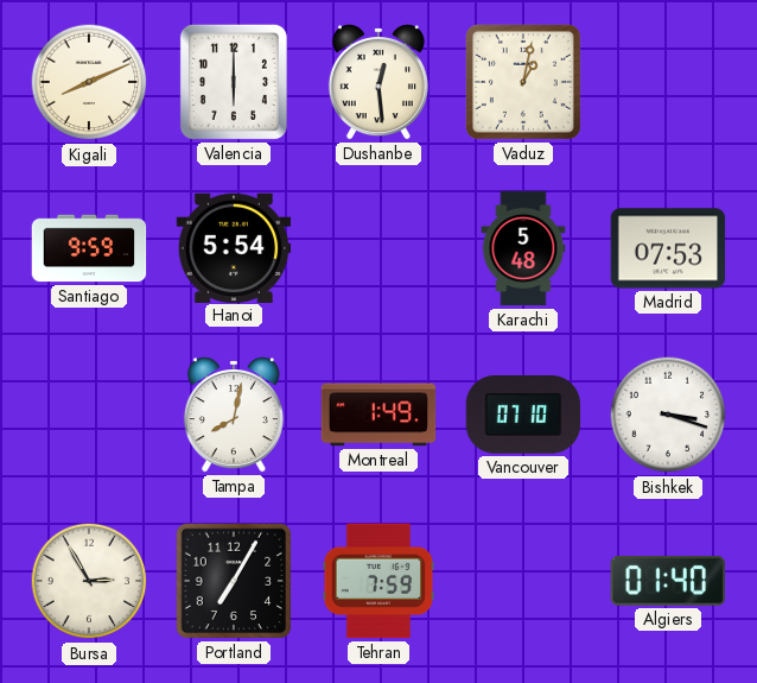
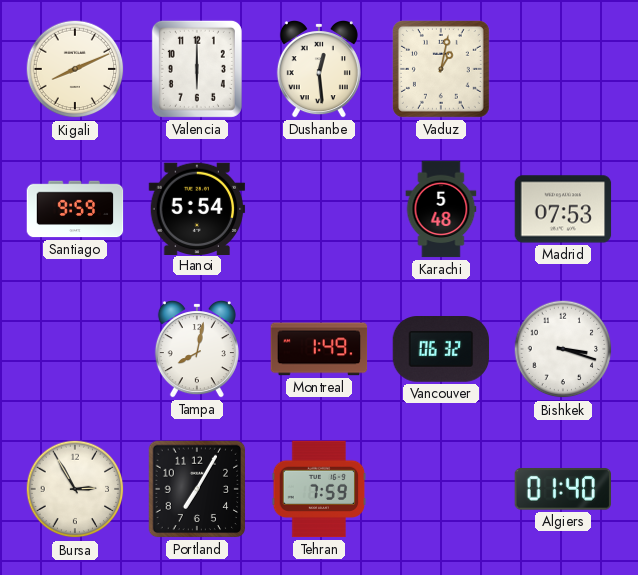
Vancouver: 07:10 -> 06:32
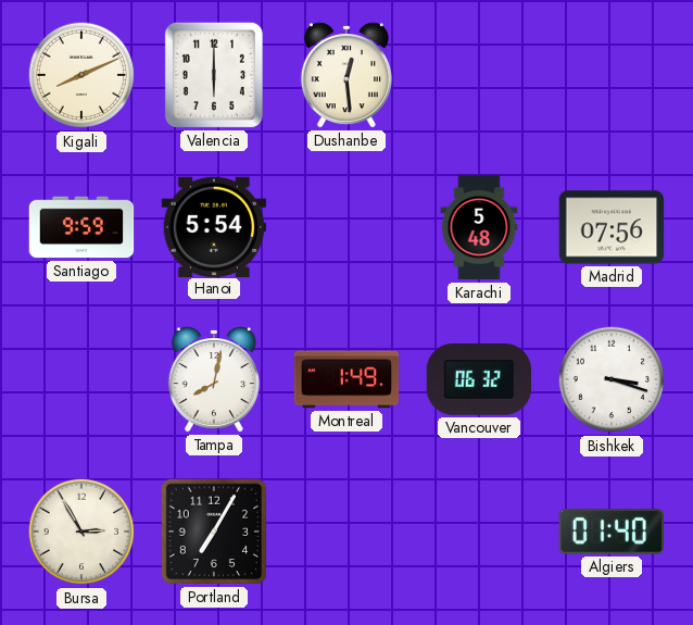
Vaduz: 1:02 -> none
Madrid: 07:53 -> 07:56
Tehran: 7:59 -> none
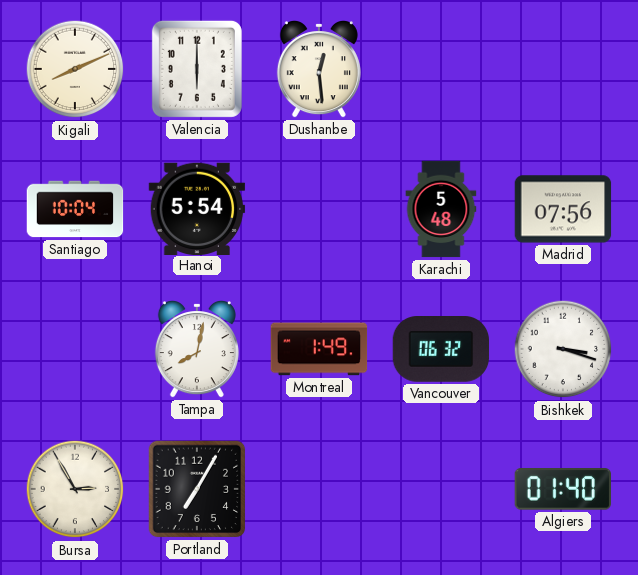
Santiago: 9:59 -> 10:04
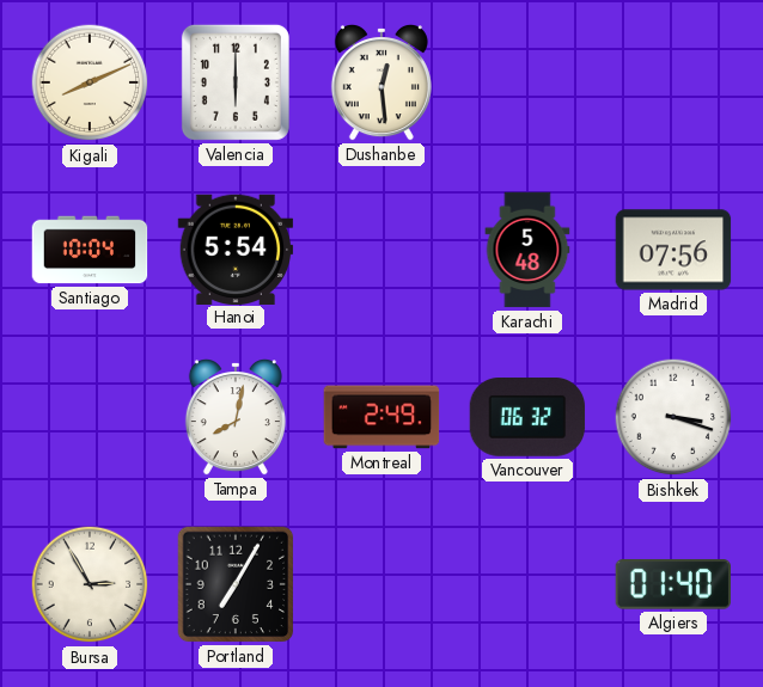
Montreal: 1:49 -> 2:49
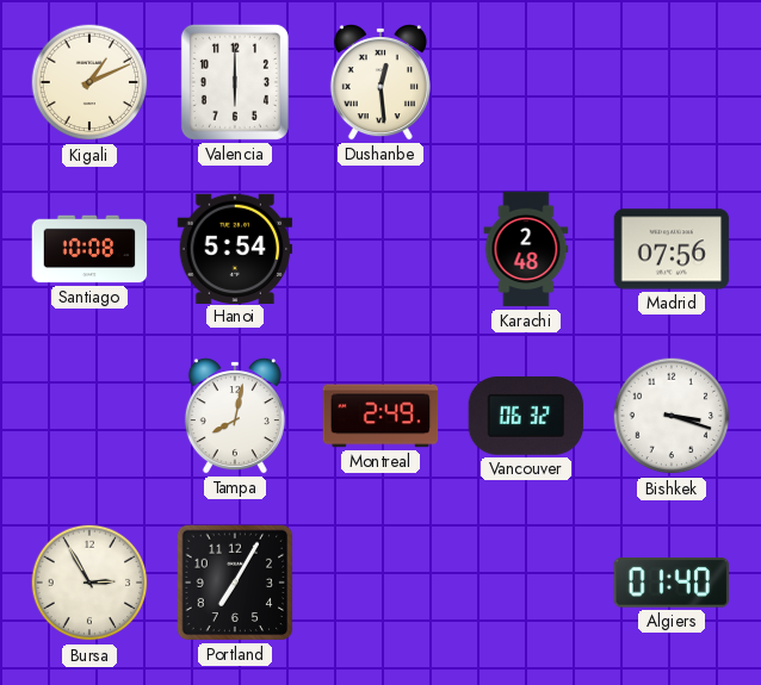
Kigali: 8:11 -> 1:11
Santiago: 10:04 -> 10:08
Karachi: 5:48 -> 2:48
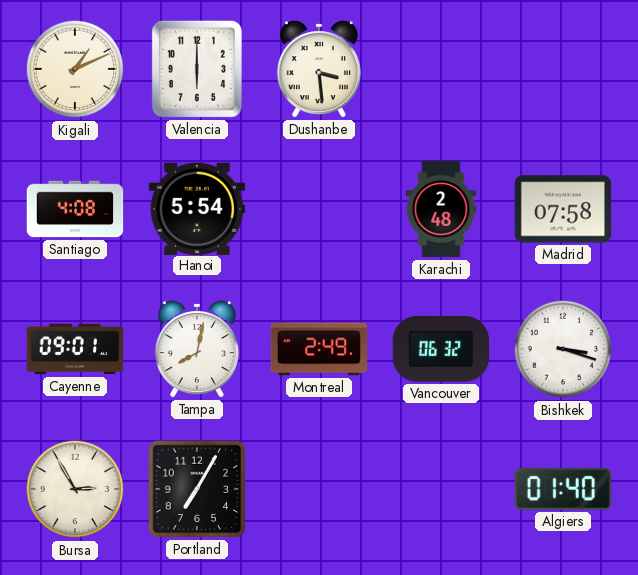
Dushanbe: 12:29 -> 3:29
Santiago: 10:08 -> 4:08
Madrid: 07:56 -> 07:58
Cayenne: none -> 09:01
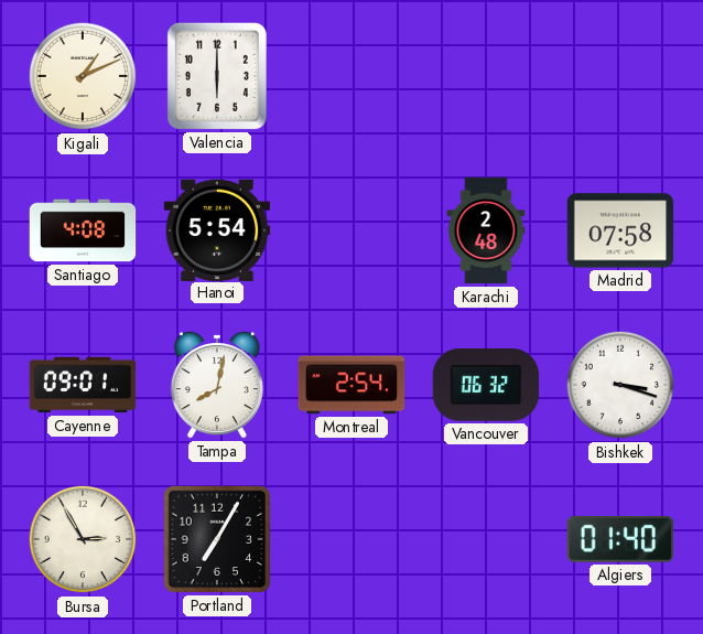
Dushanbe: 3:29 -> none
Montreal: 2:49 -> 2:54
